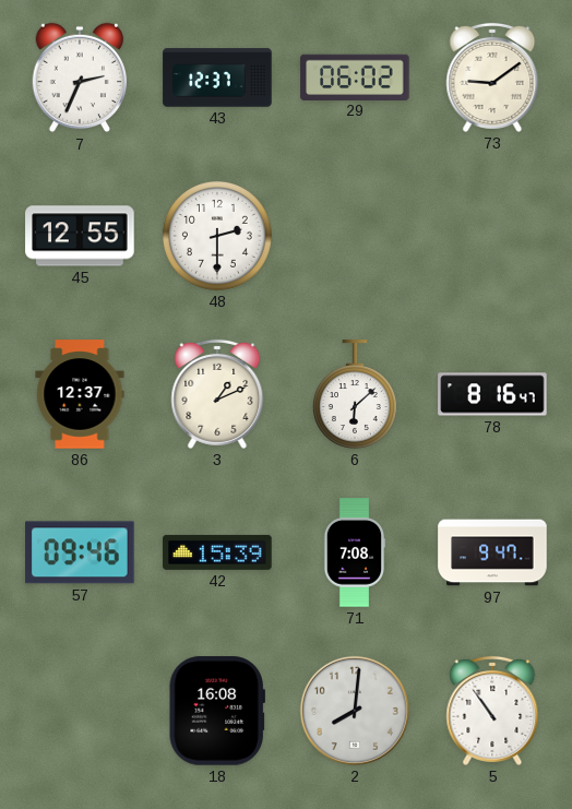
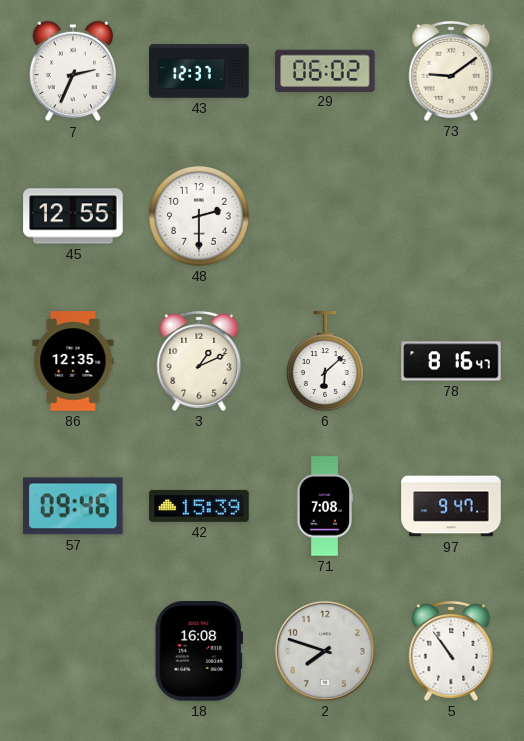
86: 12:37 -> 12:35
2: 8:01 -> 7:48
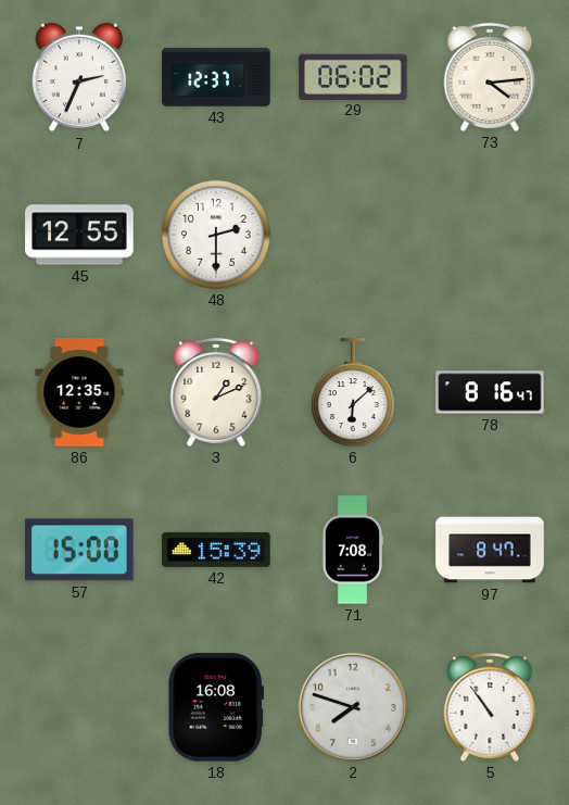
73: 9:09 -> 4:14
57: 09:46 -> 15:00
97: 9:47 -> 8:47
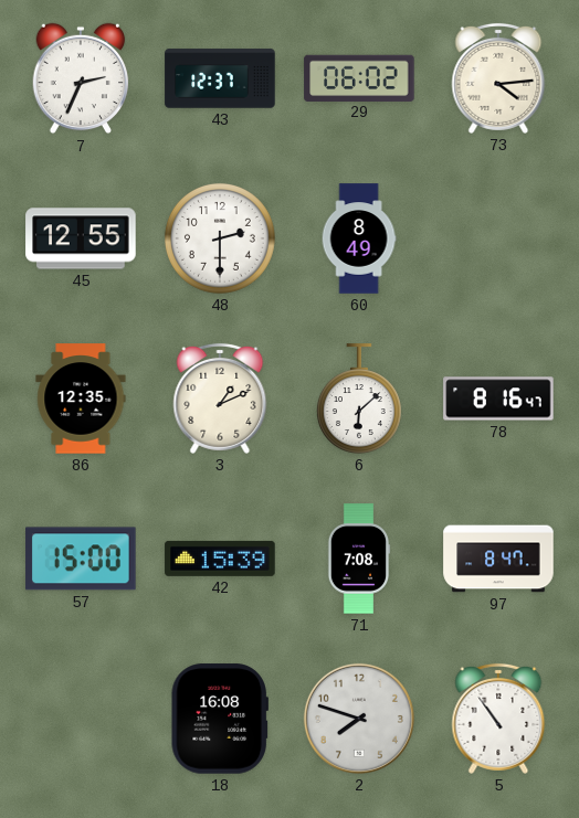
60: none -> 8:49
